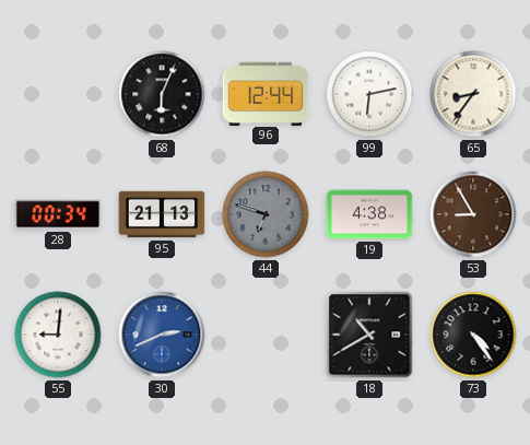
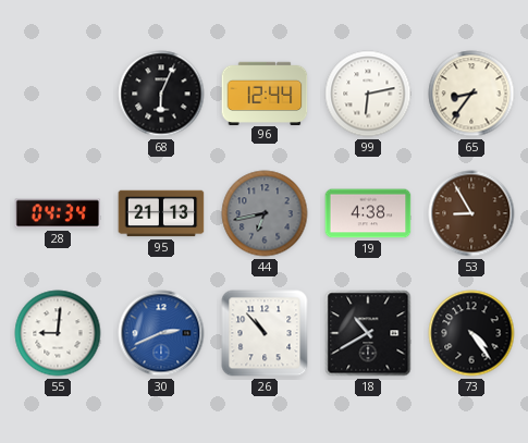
28: 00:34 -> 04:34
44: 6:48 -> 6:43
26: none -> 10:53
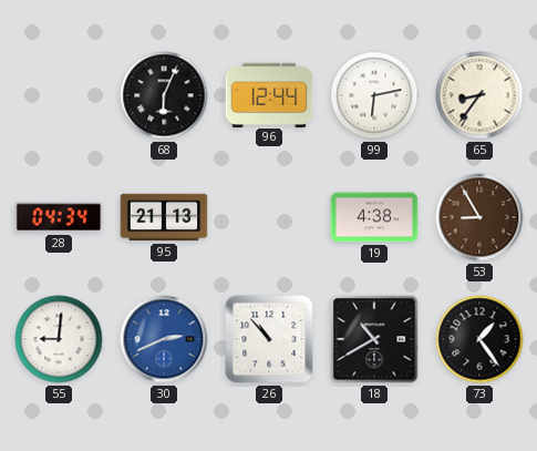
44: 6:43 -> none
73: 4:24 -> 1:24
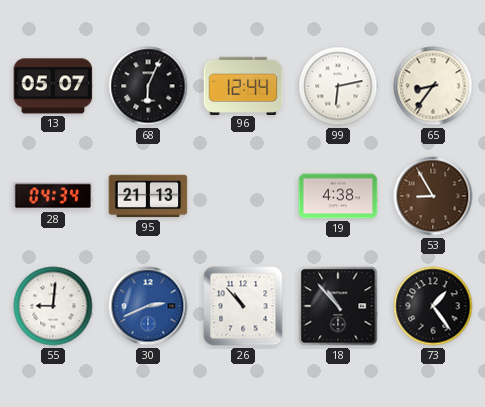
13: none -> 05:07
18: 10:40 -> 10:53
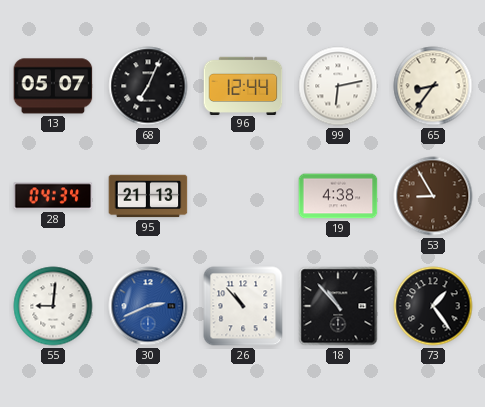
68: 6:04 -> 7:04
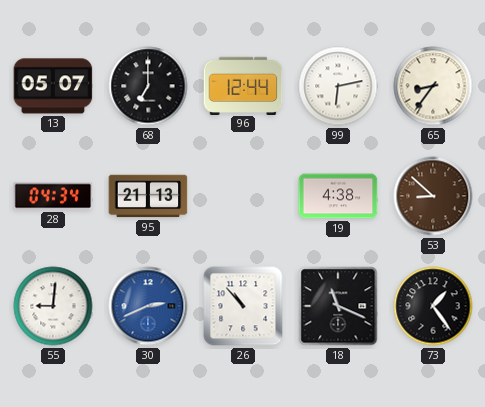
68: 7:04 -> 7:00
53: 8:55 -> 8:52
18: 10:53 -> 11:19
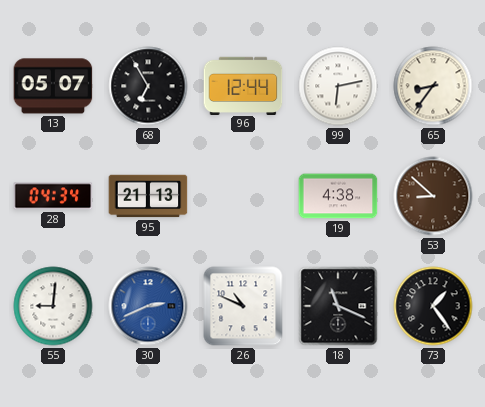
68: 7:00 -> 6:55
26: 10:53 -> 10:49
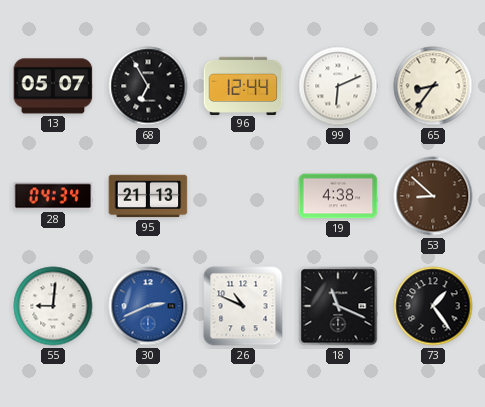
99: 6:13 -> 6:11
